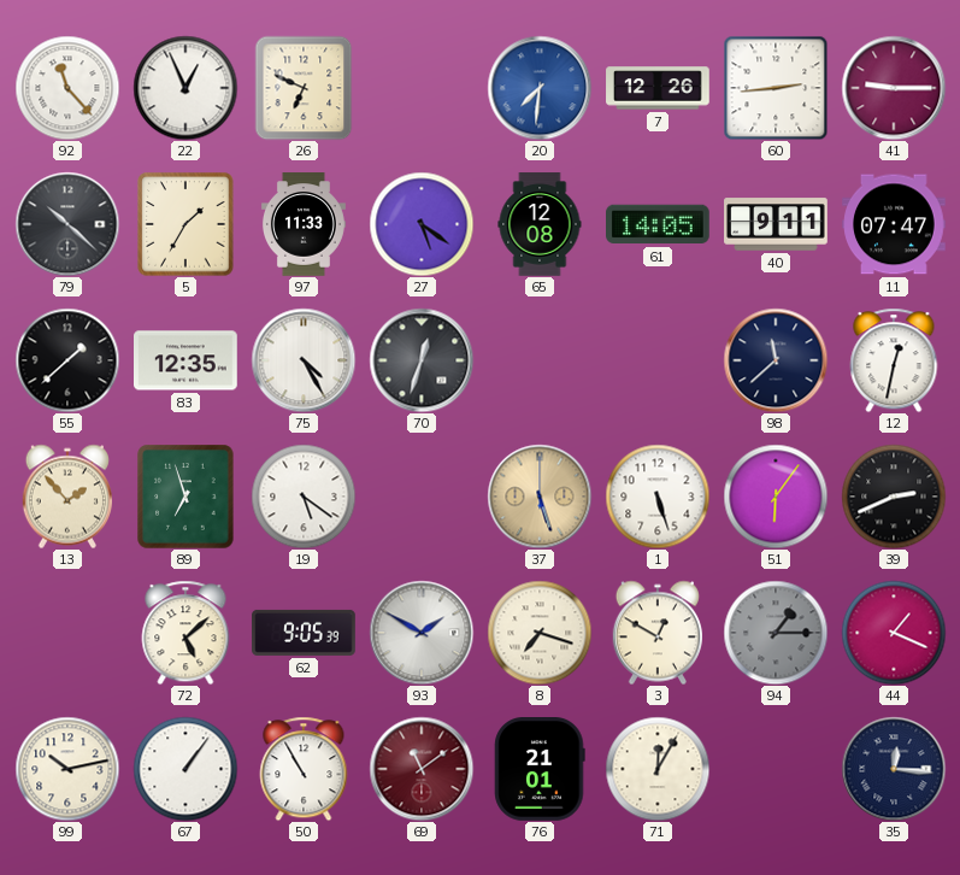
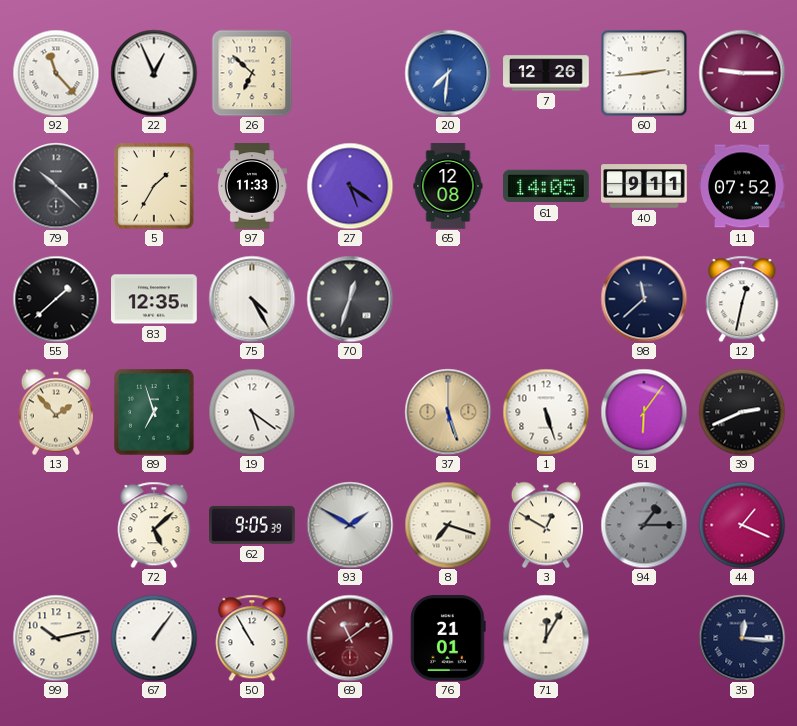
26: 6:49 -> 6:52
11: 07:47 -> 07:52
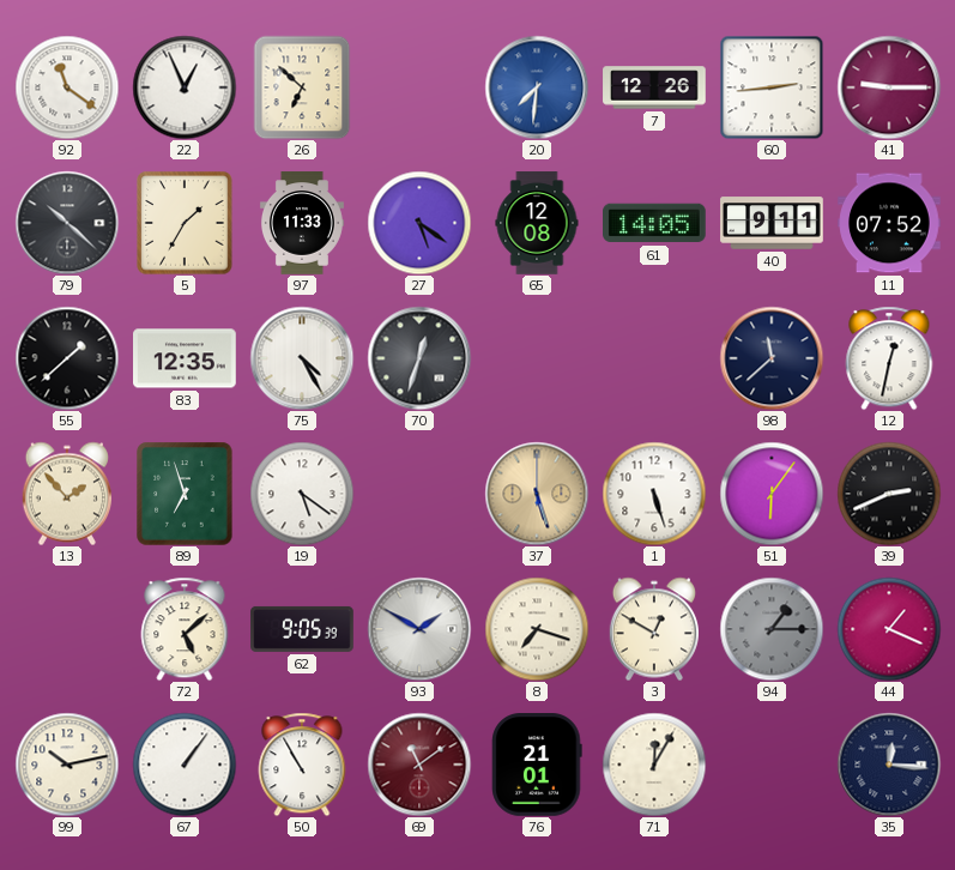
92: 11:23 -> 11:21
